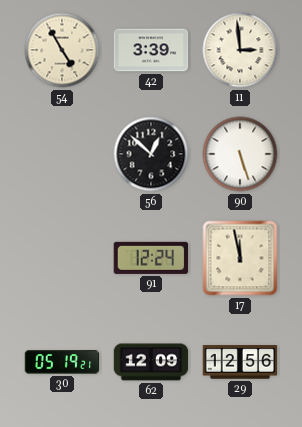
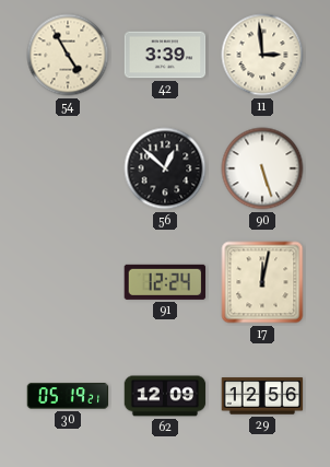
17: 11:58 -> 12:02
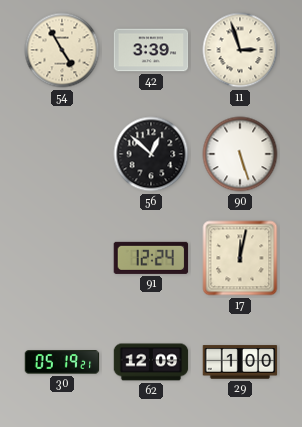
11: 2:59 -> 2:57
29: 12:56 -> 1:00
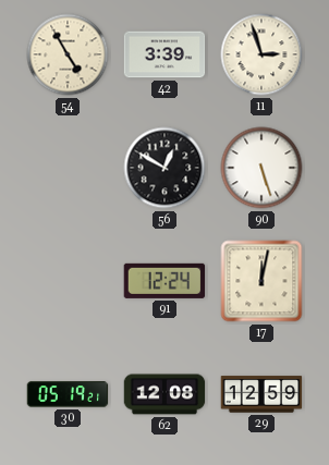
56: 12:52 -> 12:50
62: 12:09 -> 12:08
29: 1:00 -> 12:59
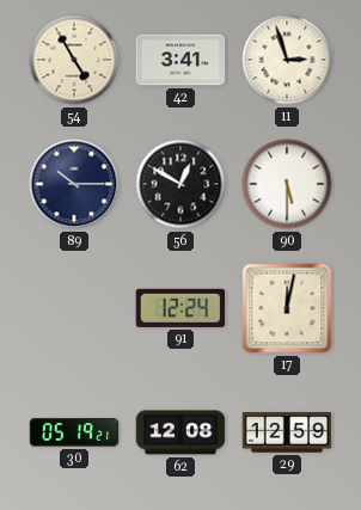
42: 3:39 -> 3:41
89: none -> 10:15
90: 5:27 -> 5:30
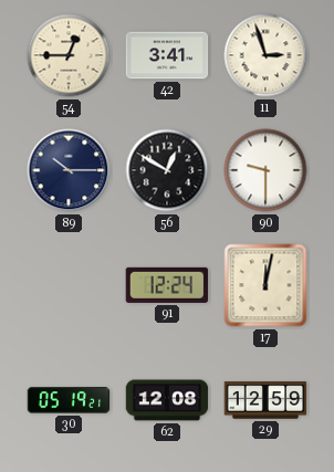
54: 4:55 -> 12:45
90: 5:30 -> 9:30
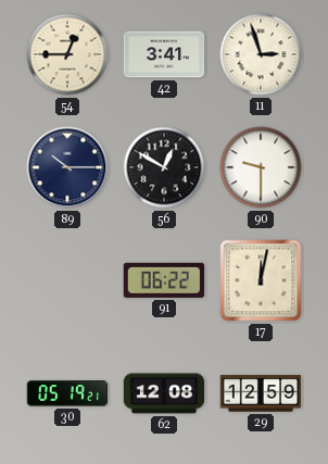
91: 12:24 -> 06:22
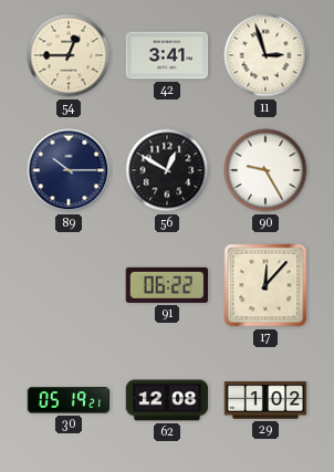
90: 9:30 -> 9:25
17: 12:02 -> 12:07
29: 12:59 -> 1:02
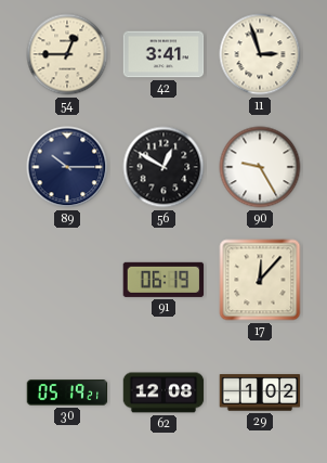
91: 06:22 -> 06:19
